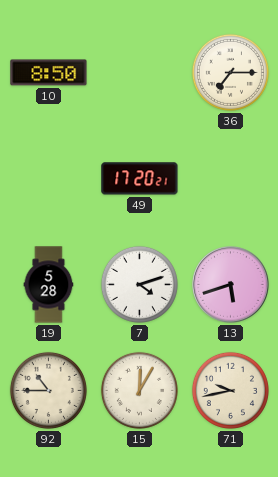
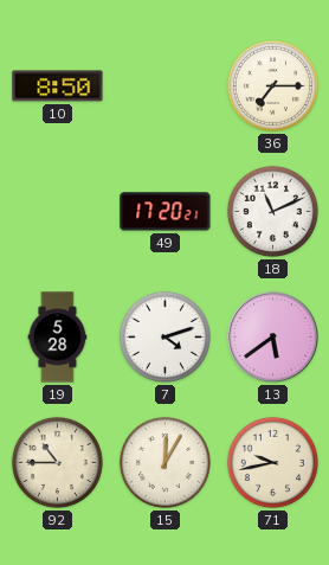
18: none -> 11:11
13: 5:42 -> 5:39
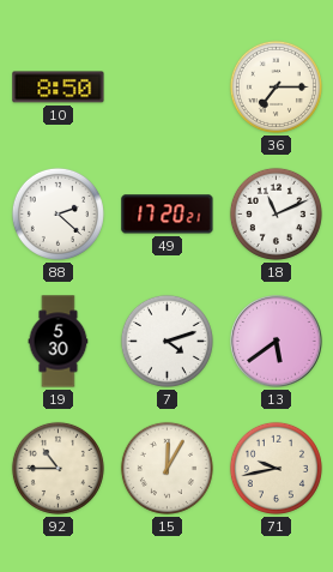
88: none -> 2:22
19: 5:28 -> 5:30
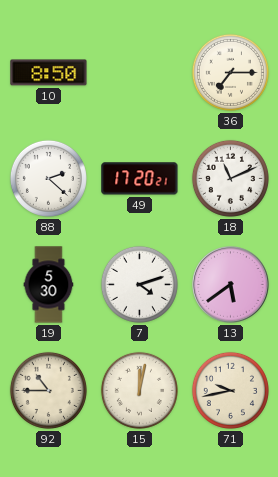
15: 12:05 -> 12:02
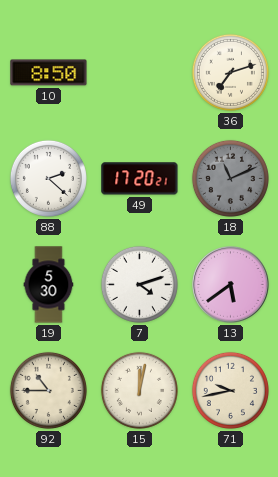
36: 7:15 -> 7:12
18 dial: white -> grey
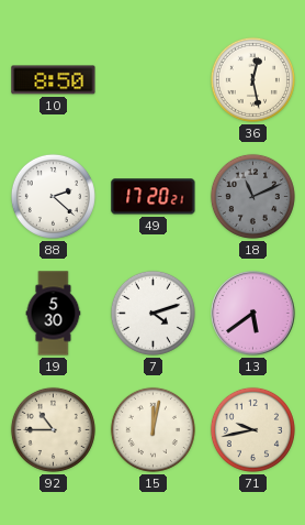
36: 7:12 -> 12:28
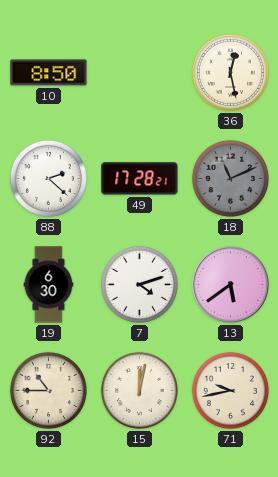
49: 17:20 -> 17:28
19: 5:30 -> 6:30
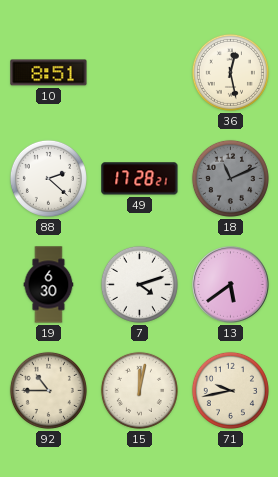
10: 8:50 -> 8:51
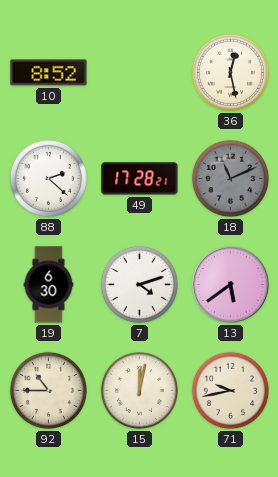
10: 8:51 -> 8:52
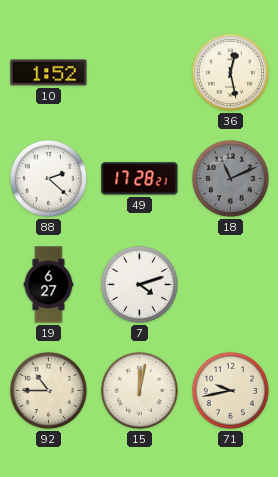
10: 8:52 -> 1:52
19: 6:30 -> 6:27
13: 5:39 -> none
